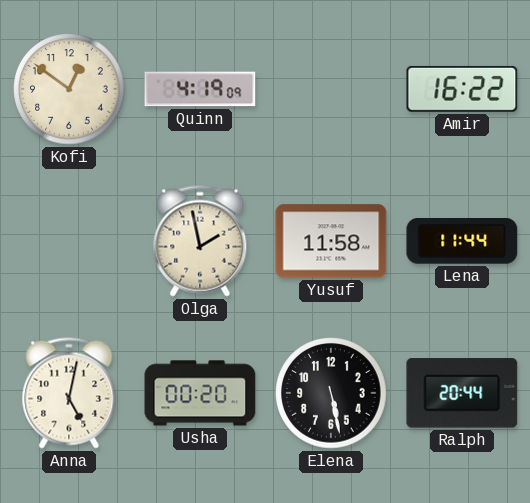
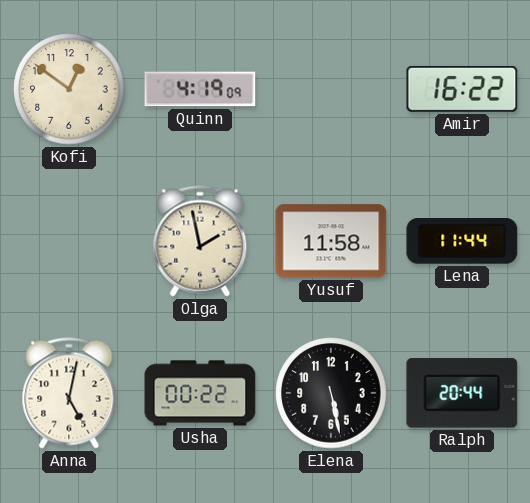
Usha: 00:20 -> 00:22
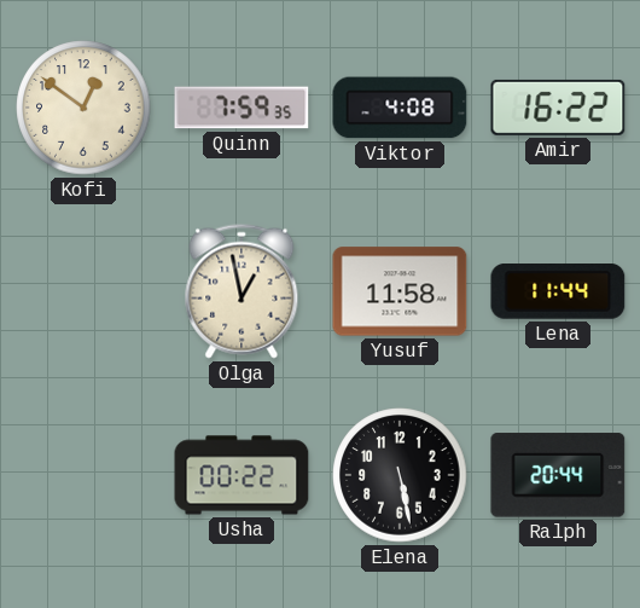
Quinn: 4:19 -> 7:59
Viktor: none -> 4:08
Olga: 1:58 -> 12:58
Anna: 5:02 -> none
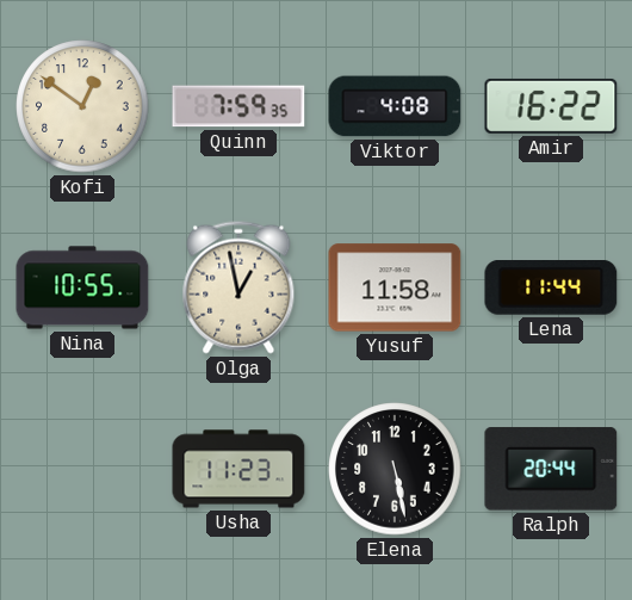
Nina: none -> 10:55
Usha: 00:22 -> 11:23
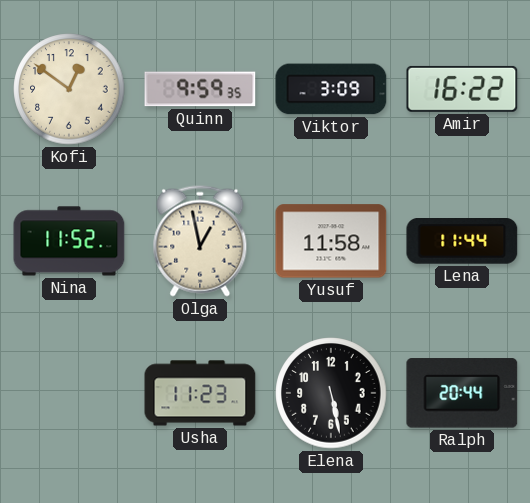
Quinn: 7:59 -> 9:59
Viktor: 4:08 -> 3:09
Nina: 10:55 -> 11:52
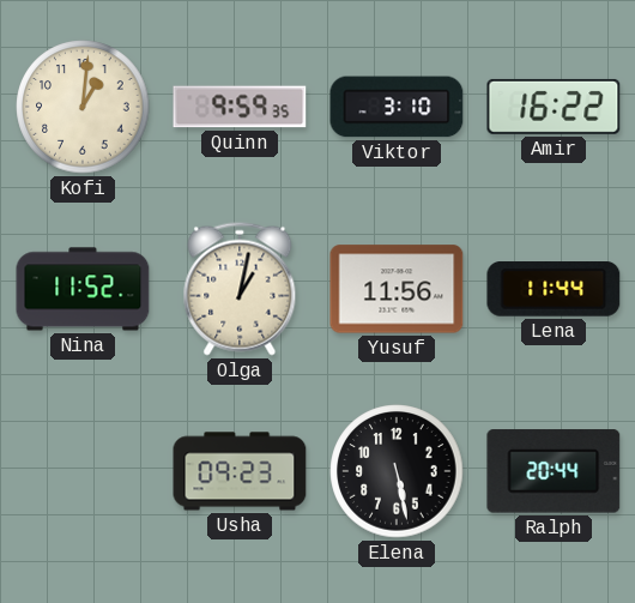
Kofi: 12:51 -> 1:01
Viktor: 3:09 -> 3:10
Olga: 12:58 -> 1:02
Yusuf: 11:58 -> 11:56
Usha: 11:23 -> 09:23
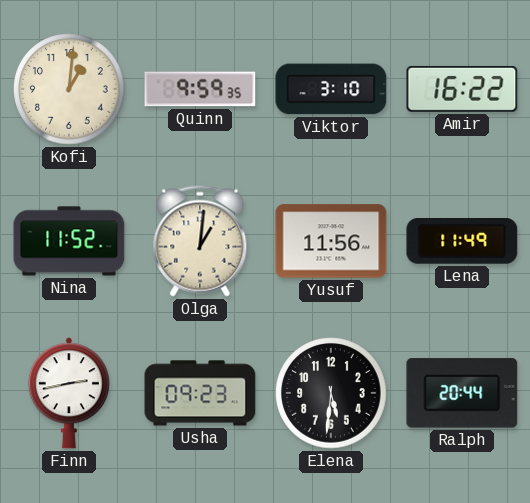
Olga: 1:02 -> 1:01
Lena: 11:44 -> 11:49
Finn: none -> 2:43
Elena: 5:28 -> 5:31
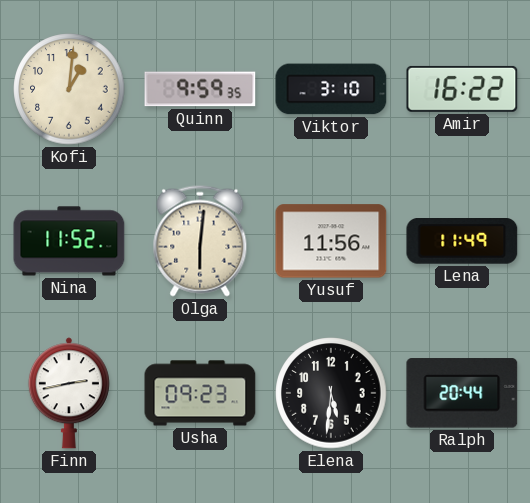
Olga: 1:01 -> 6:01
